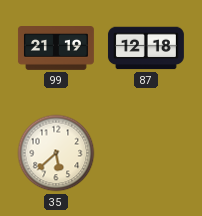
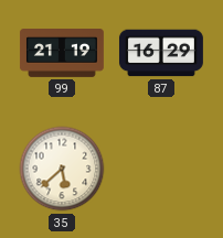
87: 12:18 -> 16:29
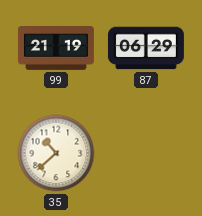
87: 16:29 -> 06:29
35: 5:38 -> 10:38
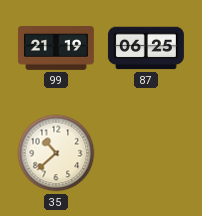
87: 06:29 -> 06:25
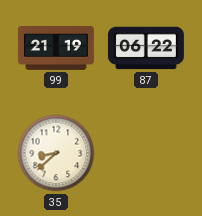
87: 06:25 -> 06:22
35: 10:38 -> 8:38
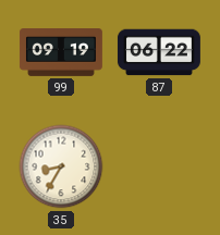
99: 21:19 -> 09:19
35: 8:38 -> 8:35
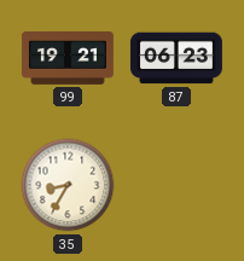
99: 09:19 -> 19:21
87: 06:22 -> 06:23
